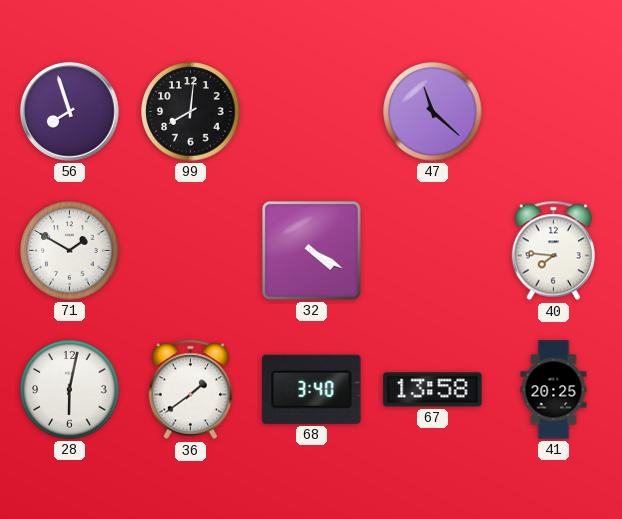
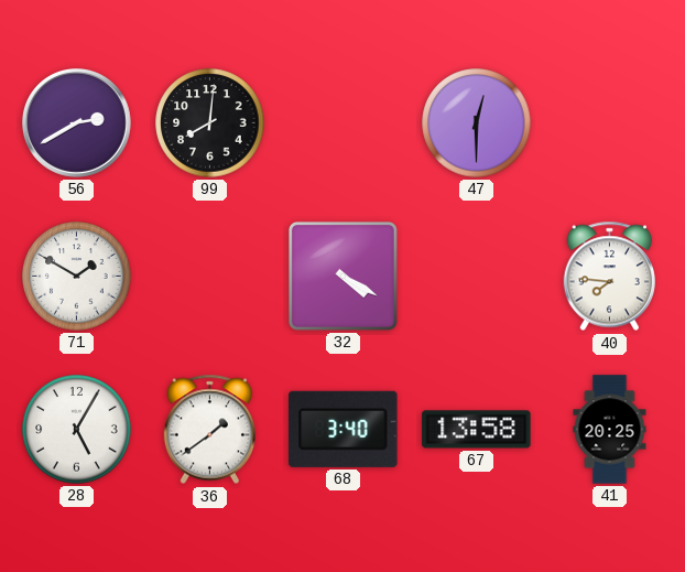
56: 7:57 -> 2:40
47: 11:22 -> 12:30
28: 6:02 -> 5:05
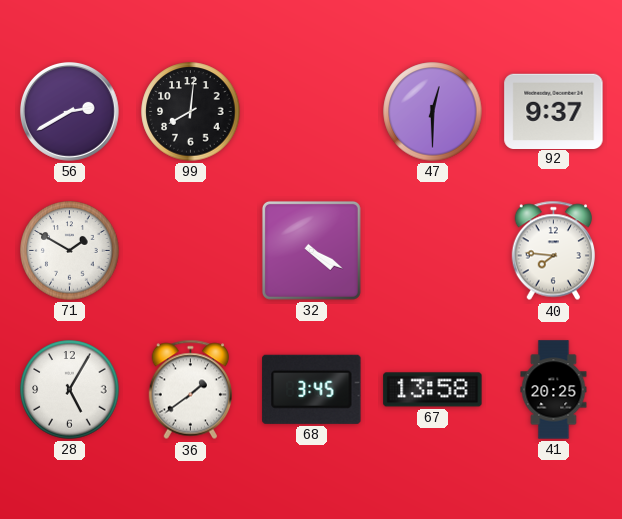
92: none -> 9:37
68: 3:40 -> 3:45
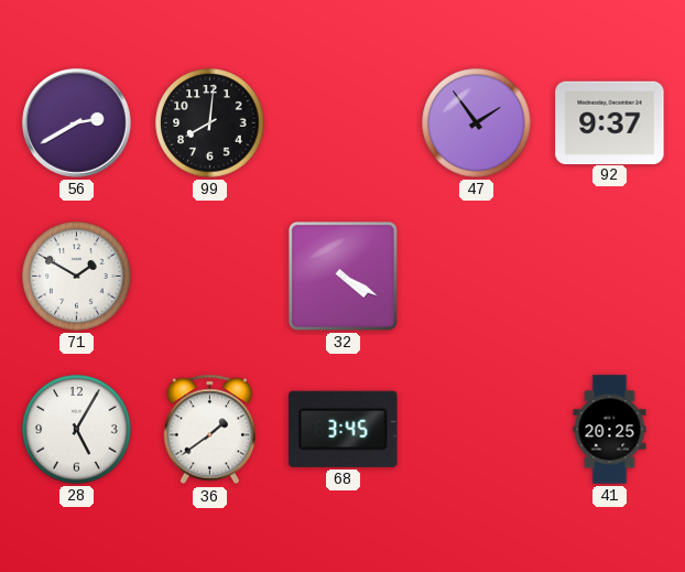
47: 12:30 -> 1:54
40: 7:46 -> none
67: 13:58 -> none
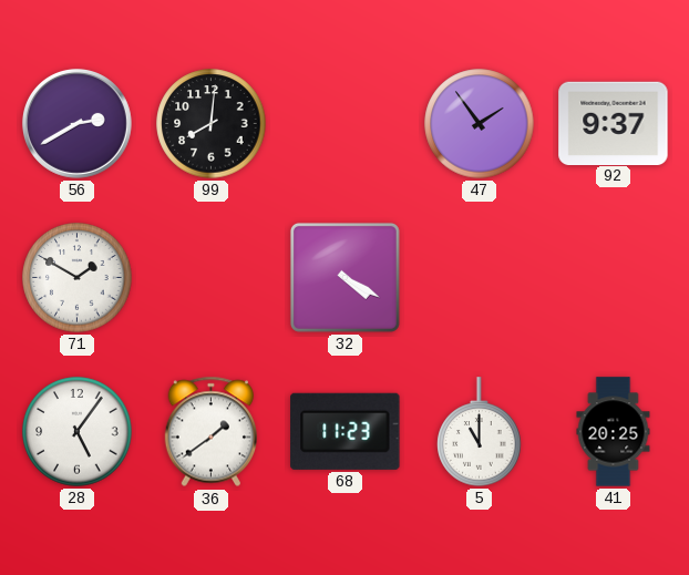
28: 5:05 -> 5:06
68: 3:45 -> 11:23
5: none -> 11:00
